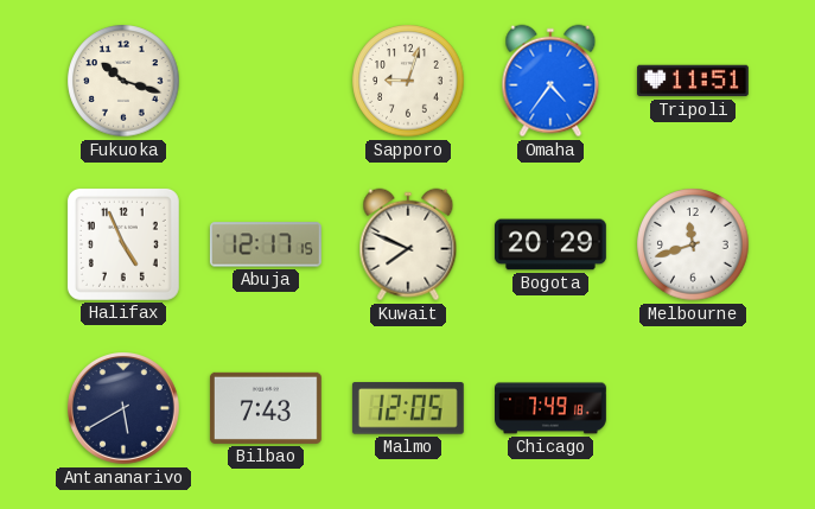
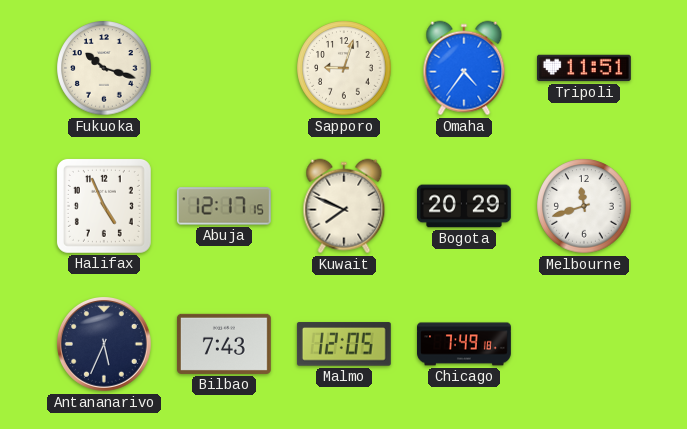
Antananarivo: 5:40 -> 5:34
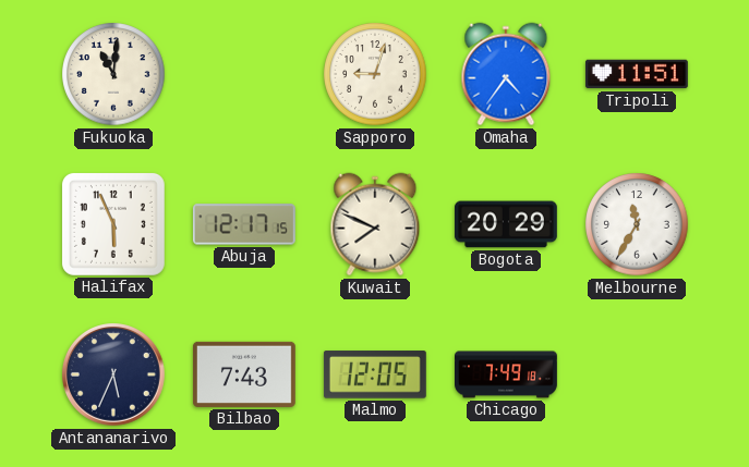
Fukuoka: 10:18 -> 11:01
Halifax: 4:56 -> 5:56
Melbourne: 11:42 -> 11:35
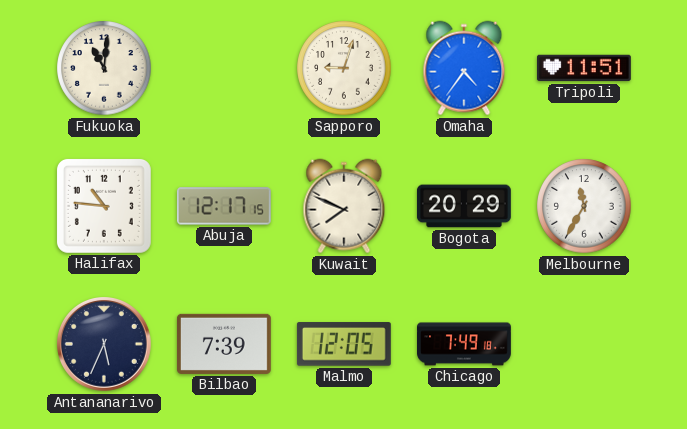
Halifax: 5:56 -> 10:46
Bilbao: 7:43 -> 7:39
